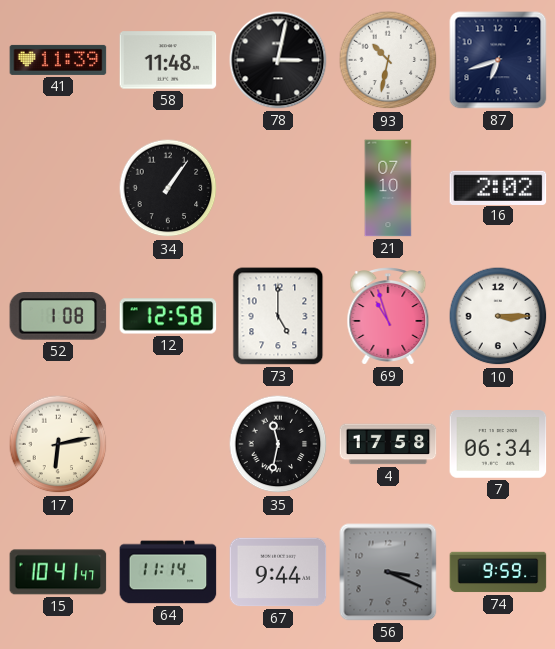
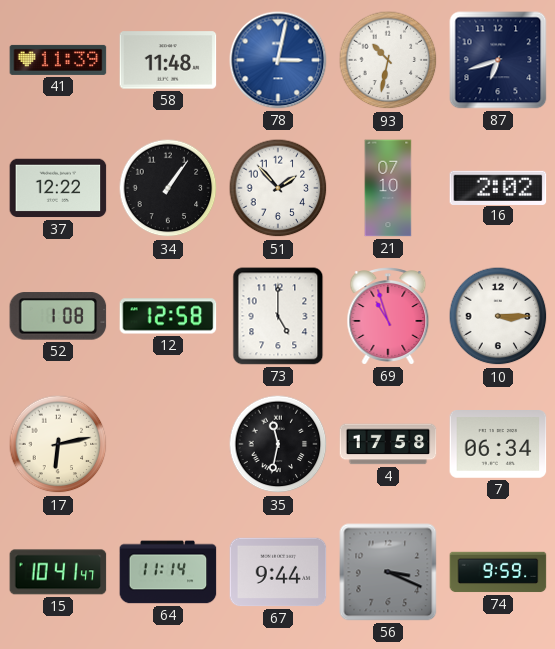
78 dial: black -> blue
37: none -> 12:22
51: none -> 1:53
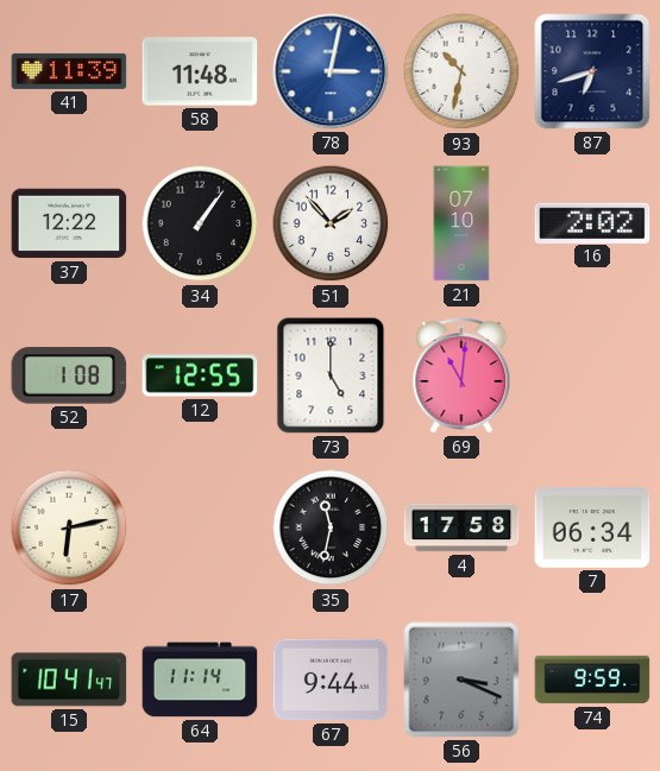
12: 12:58 -> 12:55
69: 10:57 -> 11:01
10: 3:15 -> none
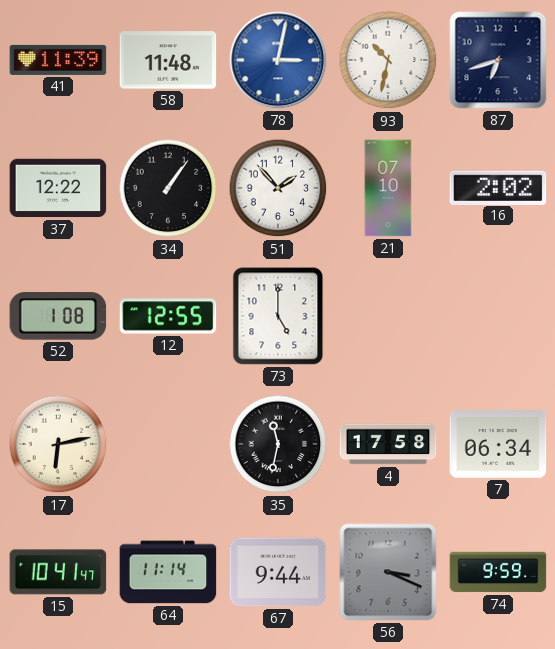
69: 11:01 -> none
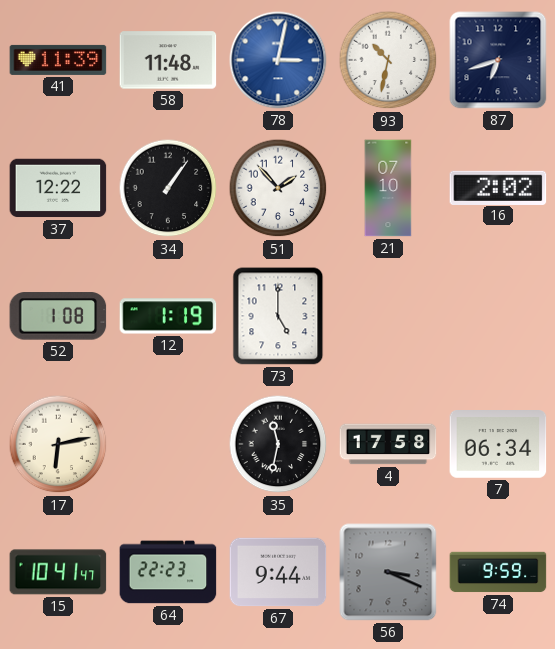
12: 12:55 -> 1:19
64: 11:14 -> 22:23
